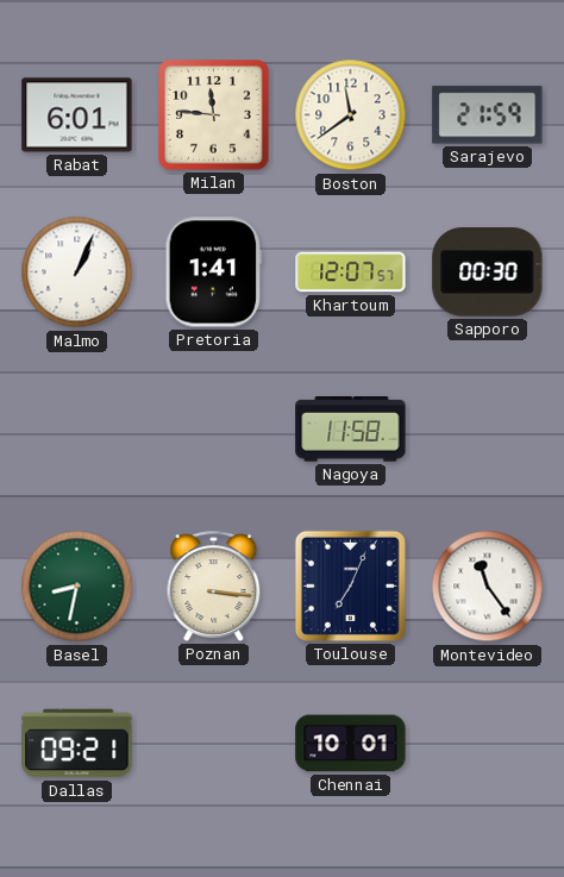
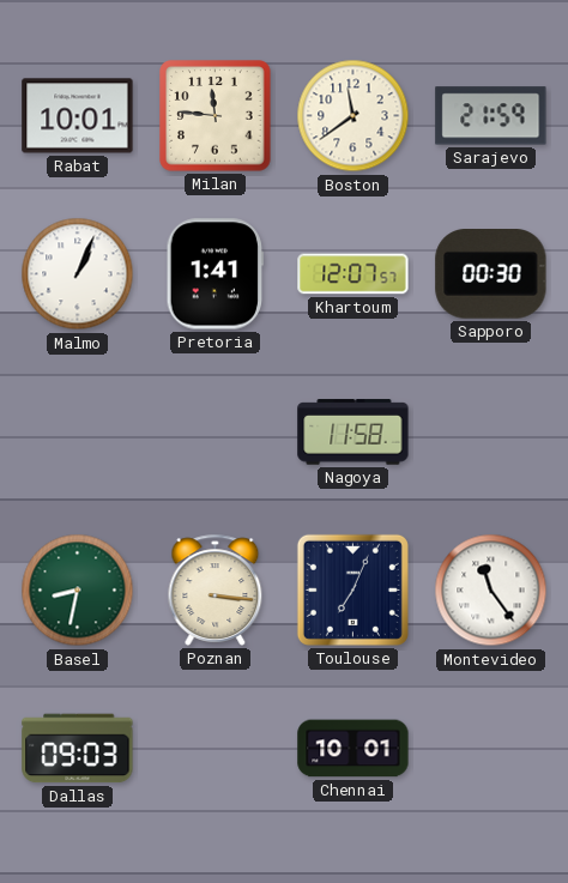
Rabat: 6:01 -> 10:01
Dallas: 09:21 -> 09:03
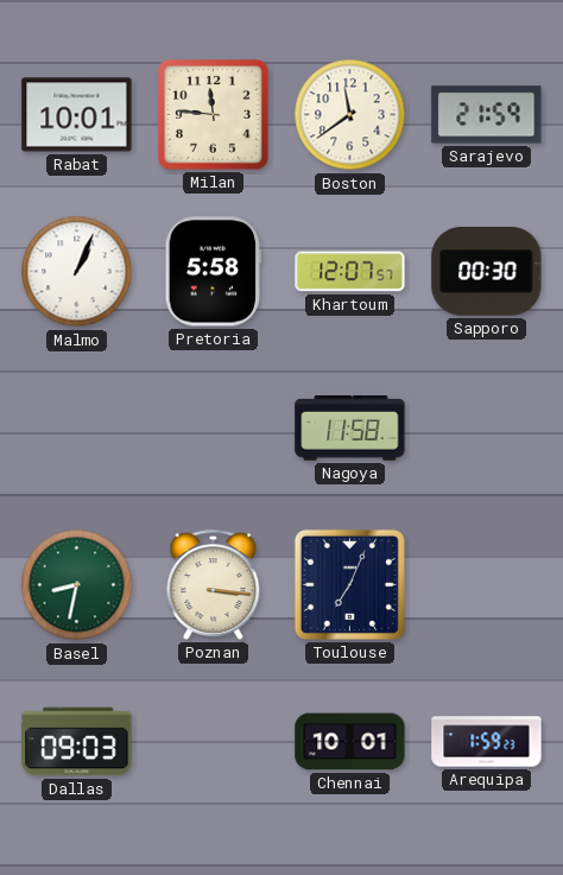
Pretoria: 1:41 -> 5:58
Montevideo: 11:24 -> none
Arequipa: none -> 1:59
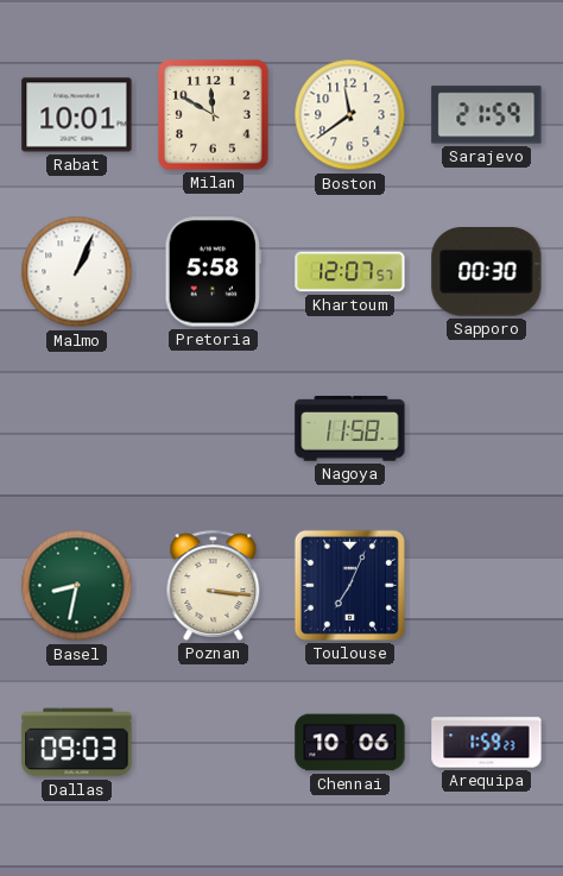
Milan: 11:46 -> 11:50
Chennai: 10:01 -> 10:06
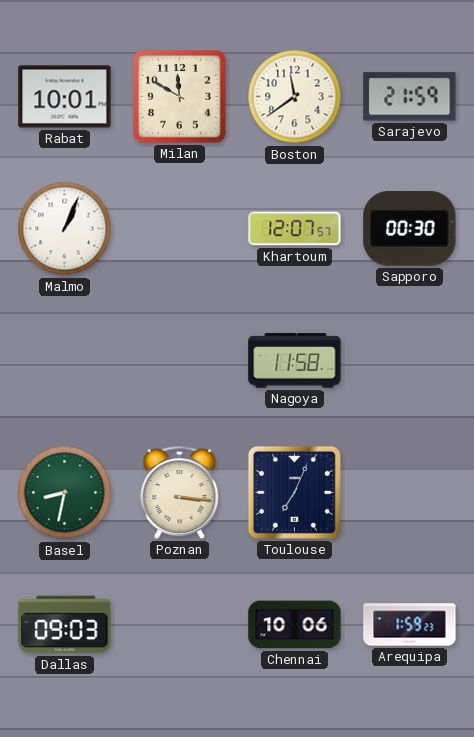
Pretoria: 5:58 -> none
